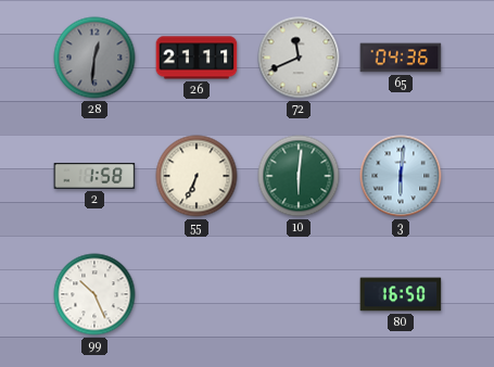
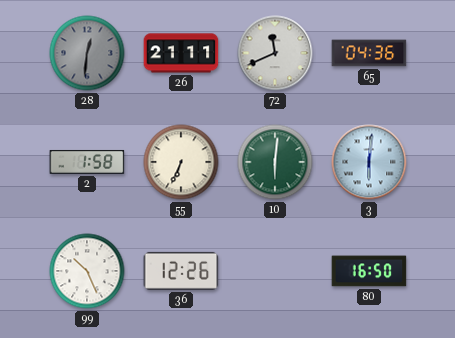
36: none -> 12:26
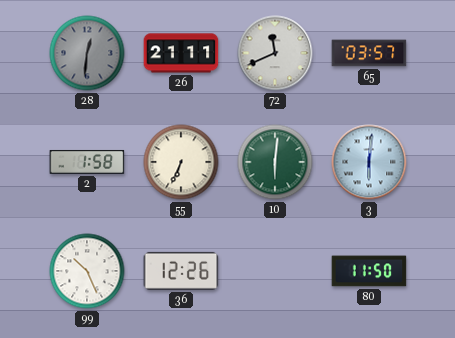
65: 04:36 -> 03:57
80: 16:50 -> 11:50
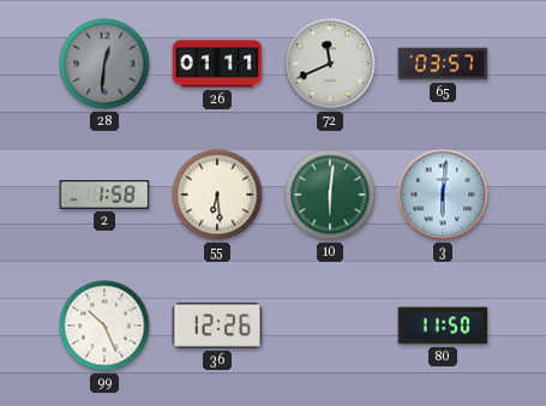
26: 21:11 -> 01:11
55: 6:34 -> 6:29
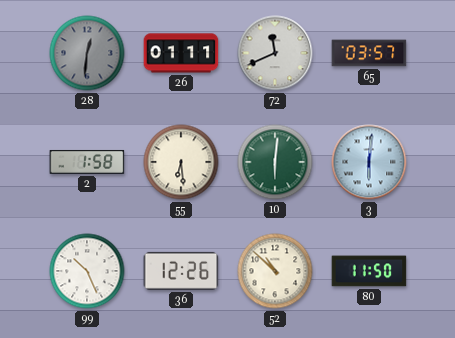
52: none -> 10:52
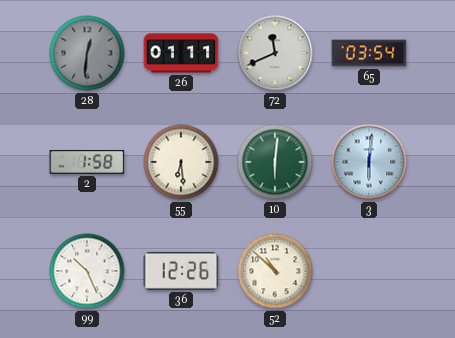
65: 03:57 -> 03:54
80: 11:50 -> none
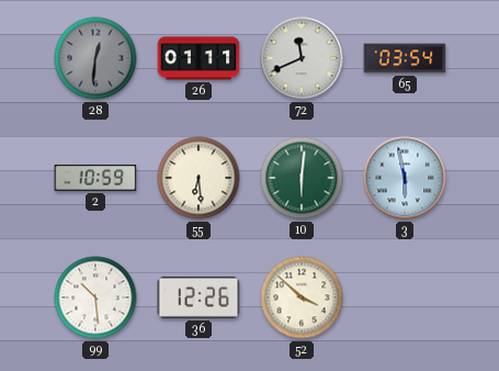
2: 1:58 -> 10:59
3: 6:01 -> 5:58
99: 10:26 -> 10:29
52: 10:52 -> 3:52
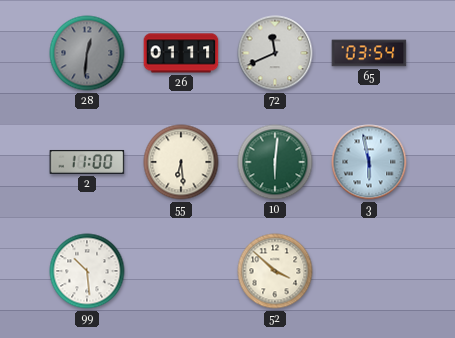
2: 10:59 -> 11:00
36: 12:26 -> none
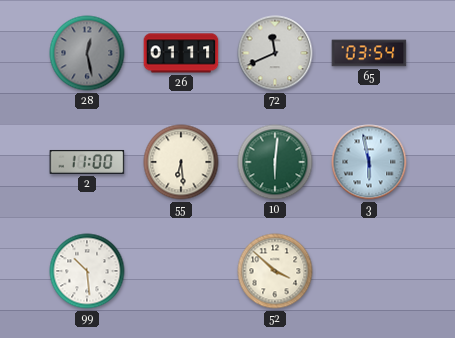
28: 12:31 -> 12:28
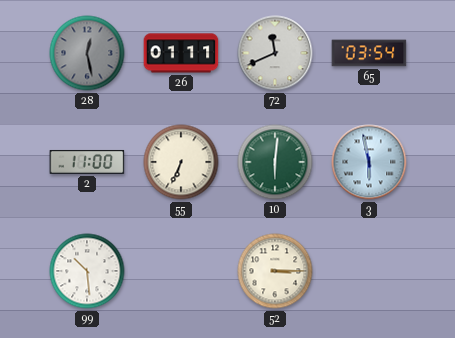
55: 6:29 -> 6:34
52: 3:52 -> 3:15
